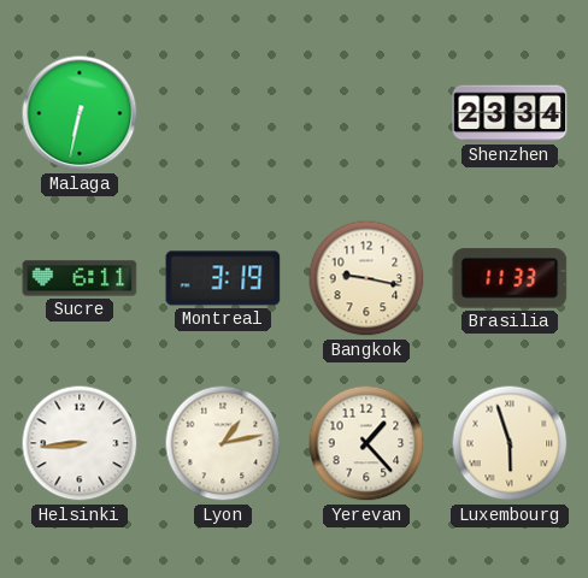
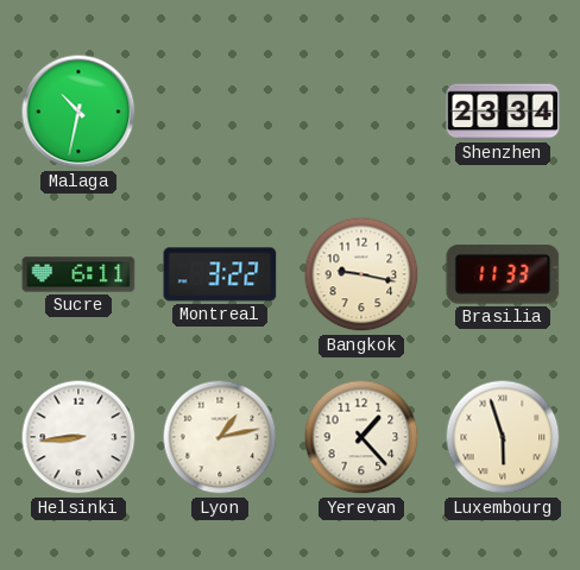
Malaga: 6:32 -> 10:32
Montreal: 3:19 -> 3:22
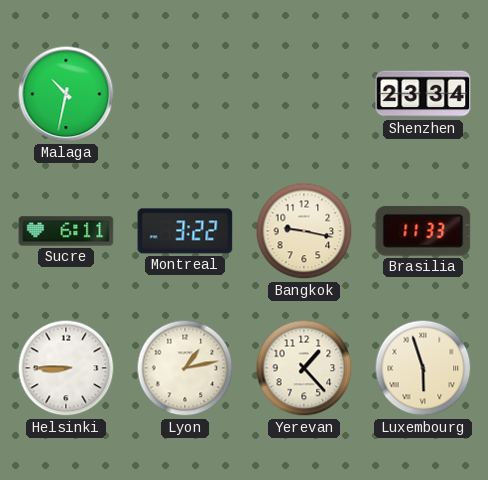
Helsinki: 8:44 -> 8:45
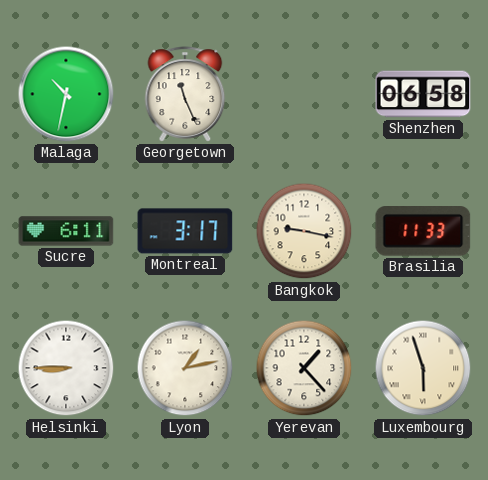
Georgetown: none -> 11:26
Shenzhen: 23:34 -> 06:58
Montreal: 3:22 -> 3:17
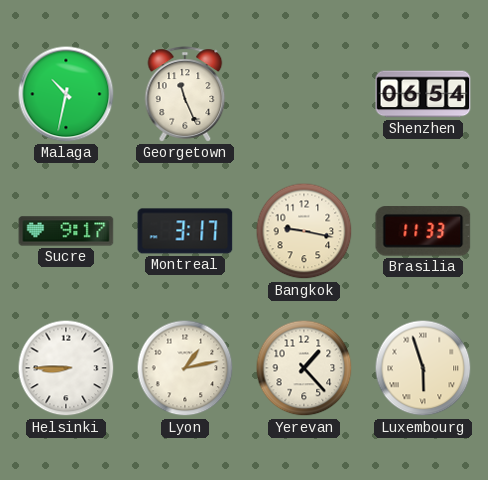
Shenzhen: 06:58 -> 06:54
Sucre: 6:11 -> 9:17
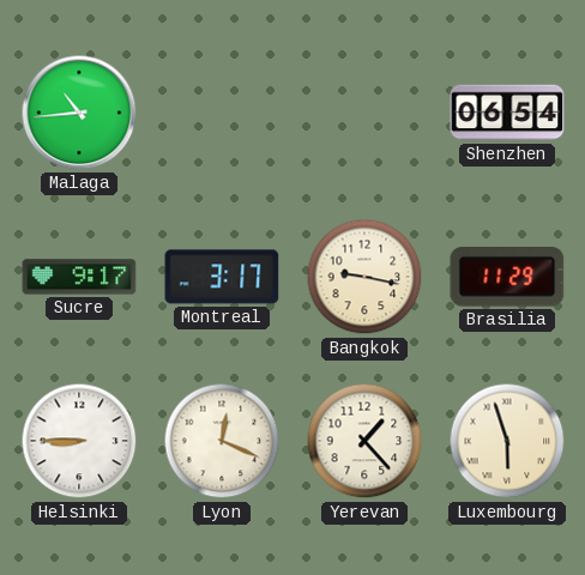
Malaga: 10:32 -> 10:44
Georgetown: 11:26 -> none
Brasilia: 11:33 -> 11:29
Lyon: 1:13 -> 12:19
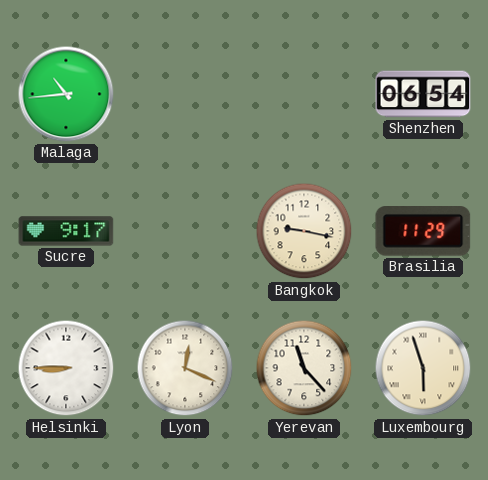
Montreal: 3:17 -> none
Yerevan: 1:23 -> 11:23
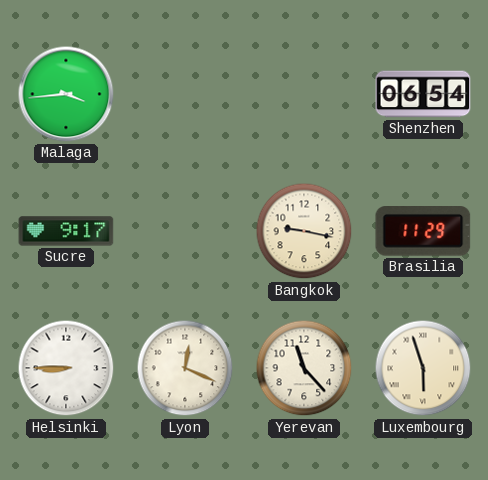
Malaga: 10:44 -> 3:44
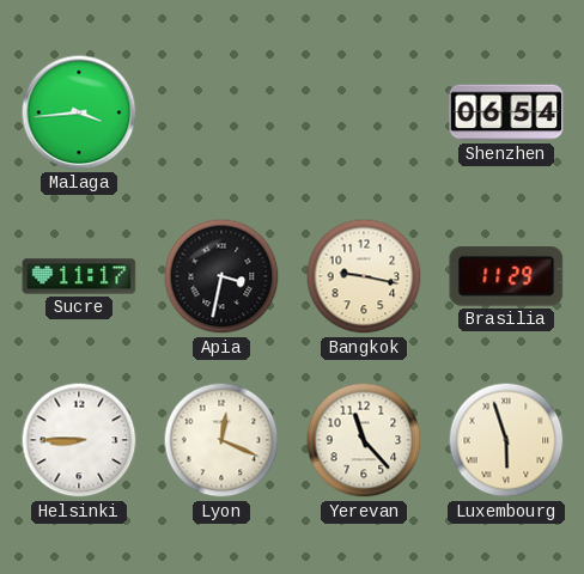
Sucre: 9:17 -> 11:17
Apia: none -> 3:32
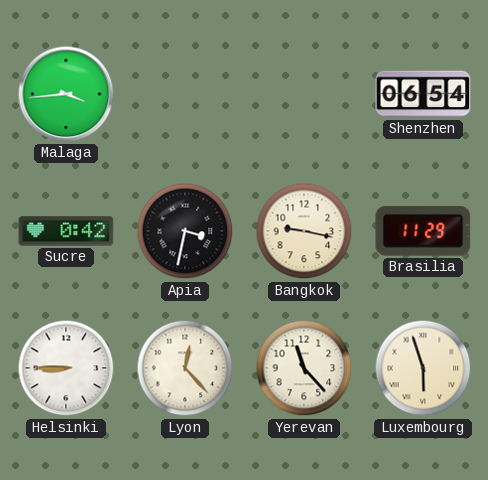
Sucre: 11:17 -> 0:42
Lyon: 12:19 -> 12:23
